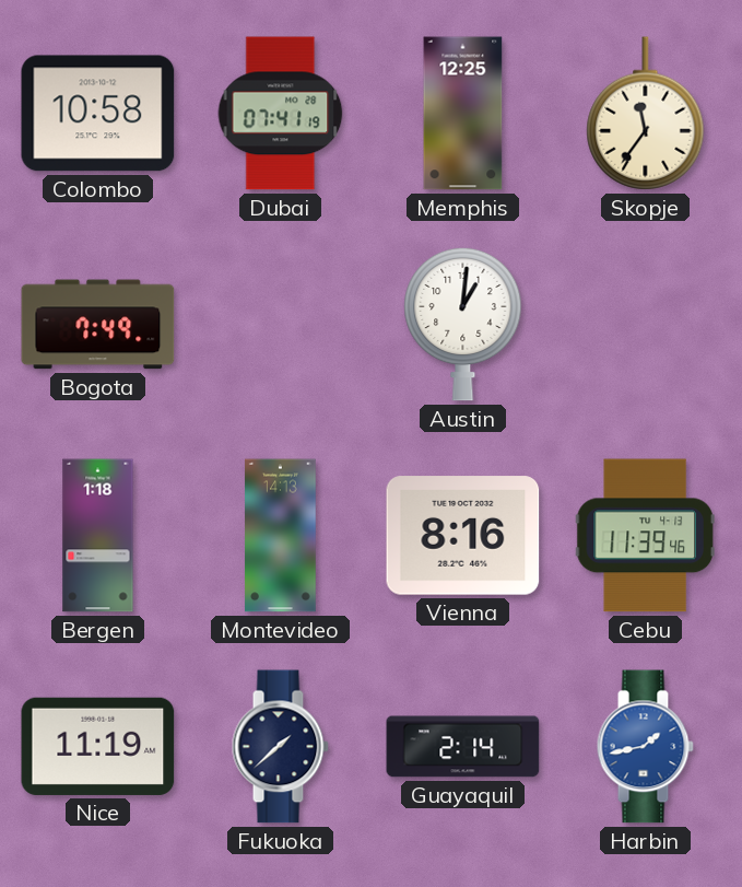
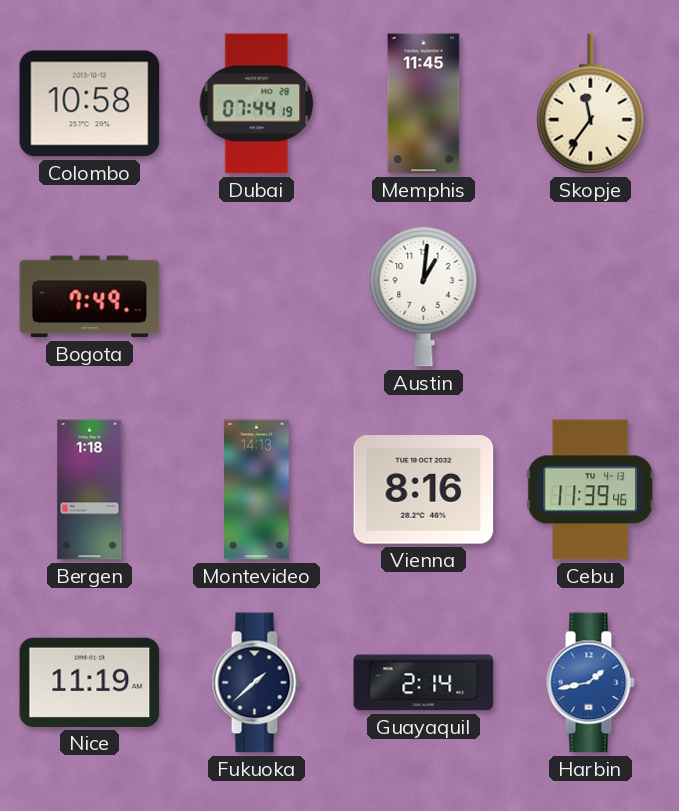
Dubai: 07:41 -> 07:44
Memphis: 12:25 -> 11:45
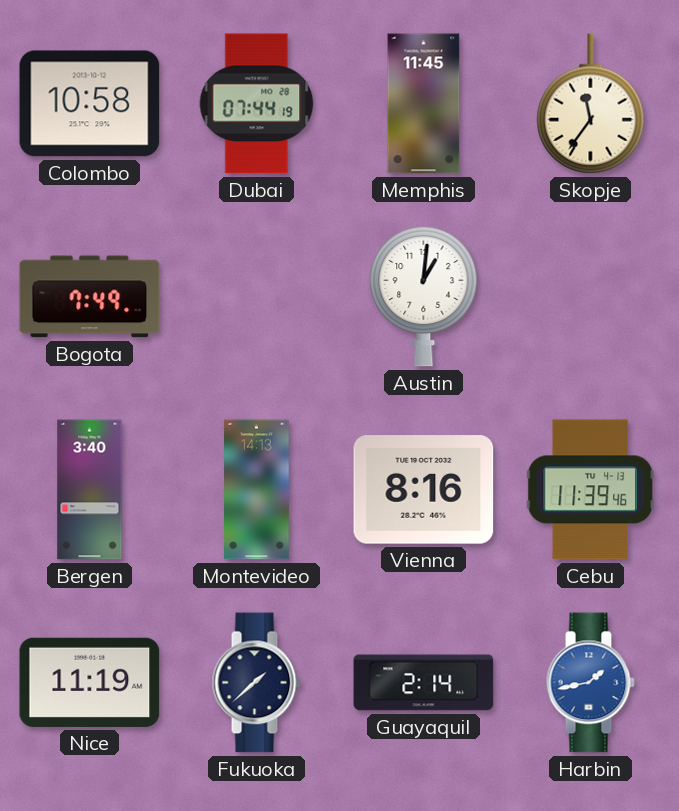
Bergen: 1:18 -> 3:40
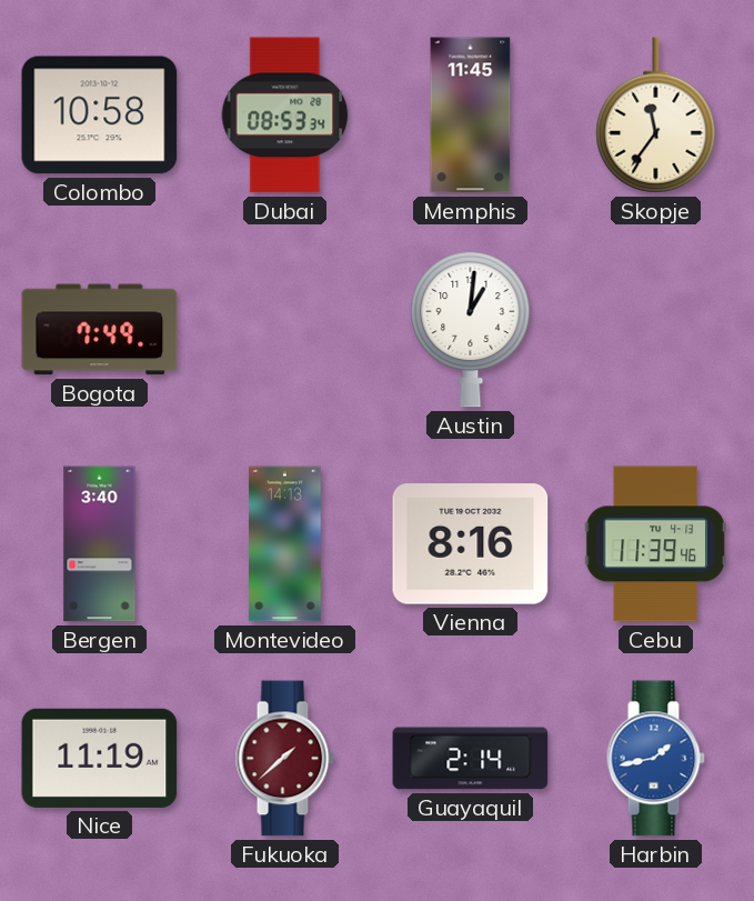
Dubai: 07:44 -> 08:53
Fukuoka dial: navy -> burgundy
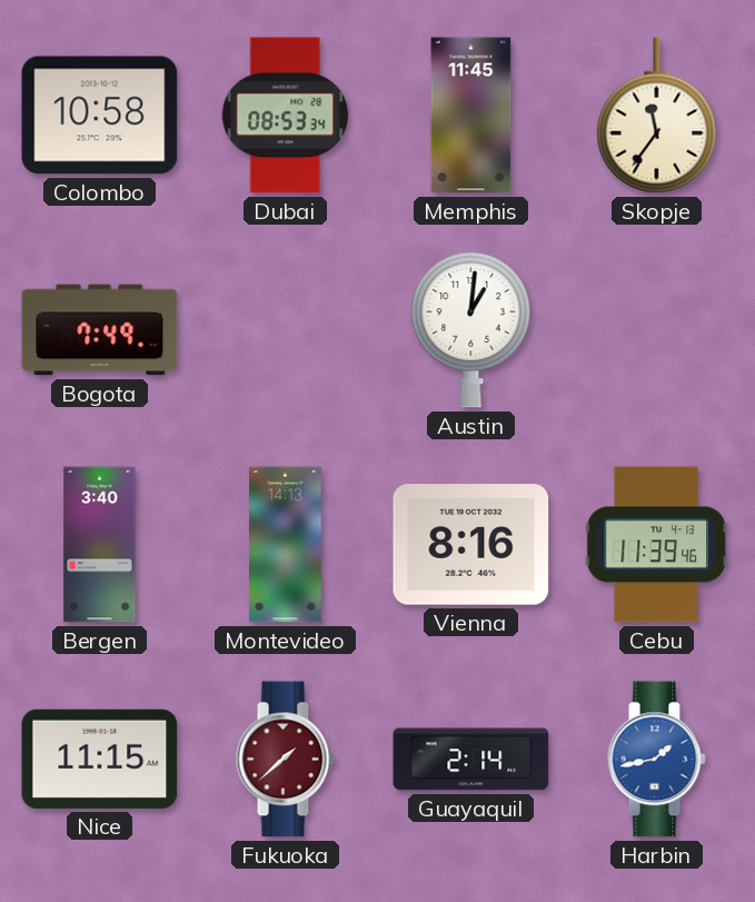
Nice: 11:19 -> 11:15
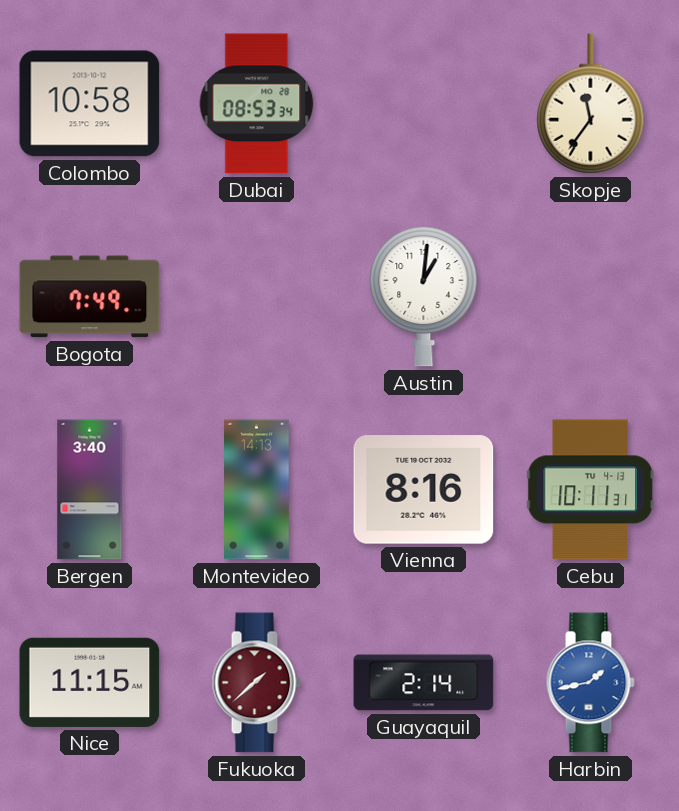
Memphis: 11:45 -> none
Cebu: 11:39 -> 10:11
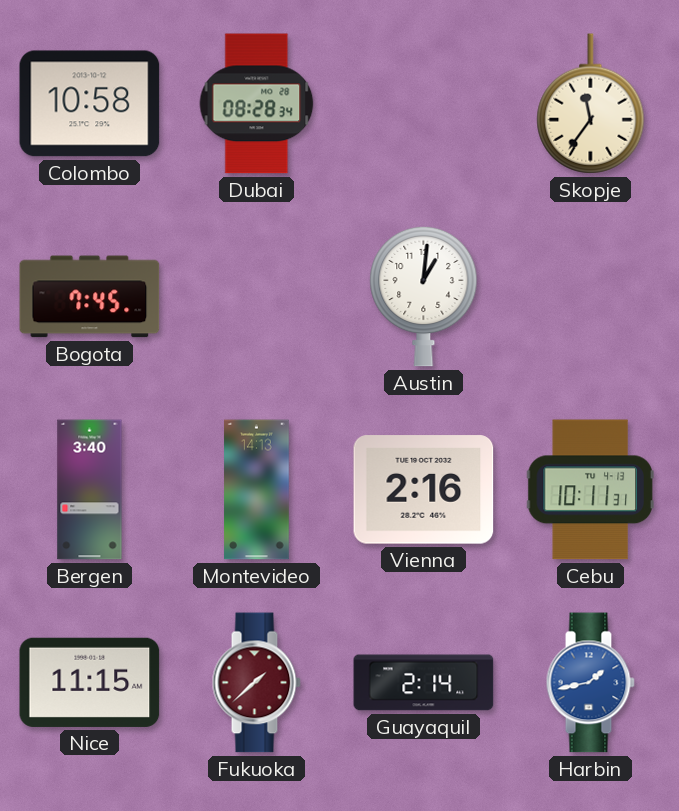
Dubai: 08:53 -> 08:28
Bogota: 7:49 -> 7:45
Vienna: 8:16 -> 2:16
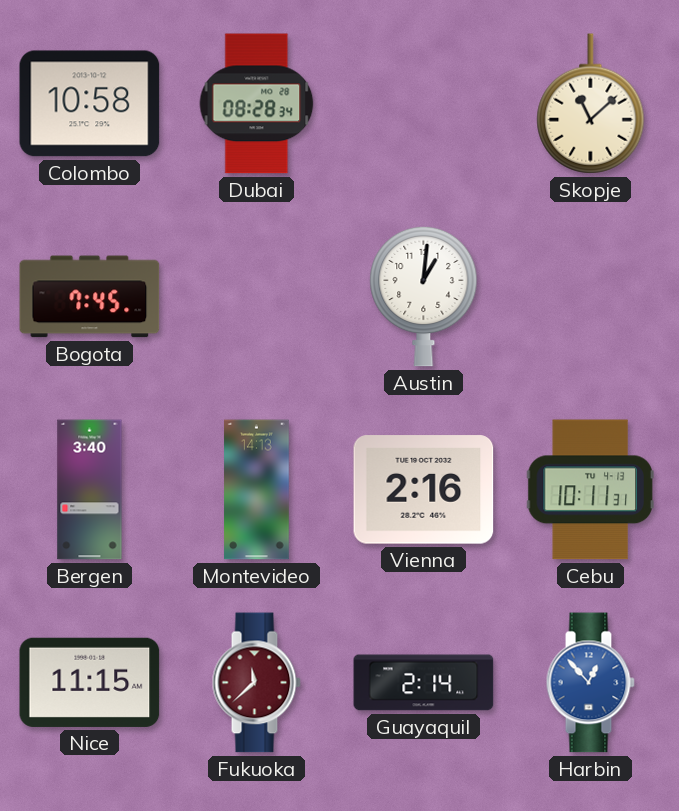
Skopje: 11:36 -> 11:08
Fukuoka: 1:38 -> 11:38
Harbin: 1:43 -> 12:53
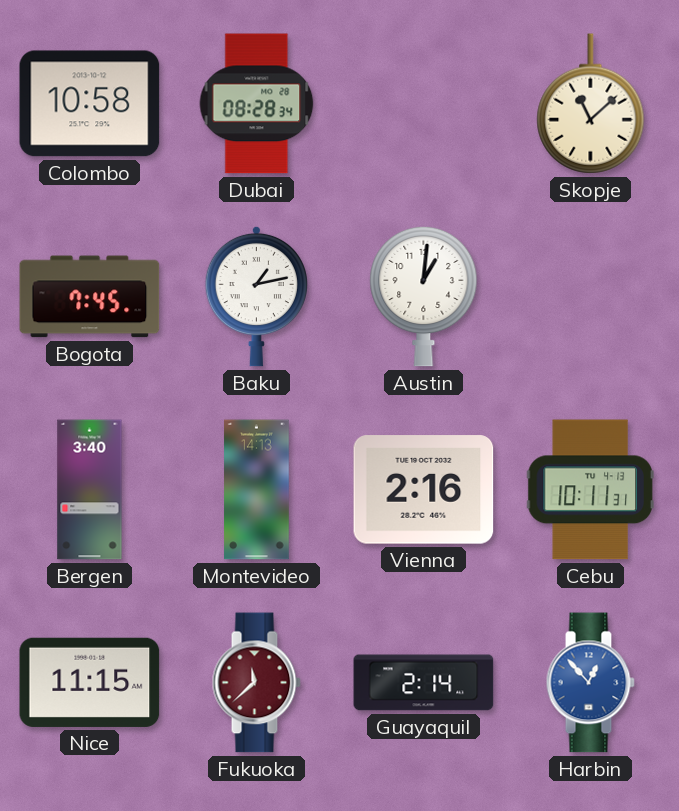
Baku: none -> 1:13
